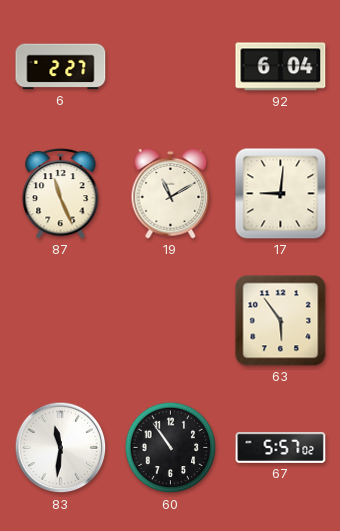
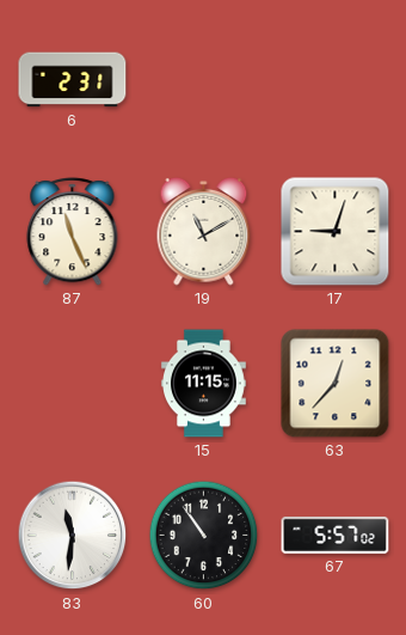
6: 2:27 -> 2:31
92: 6:04 -> none
17: 9:01 -> 9:03
15: none -> 11:15
63: 5:54 -> 12:37
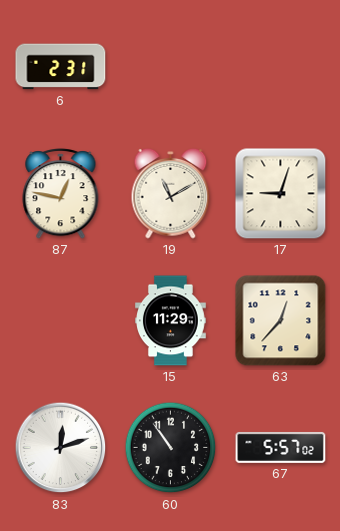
87: 11:26 -> 12:47
15: 11:15 -> 11:29
83: 11:31 -> 12:12
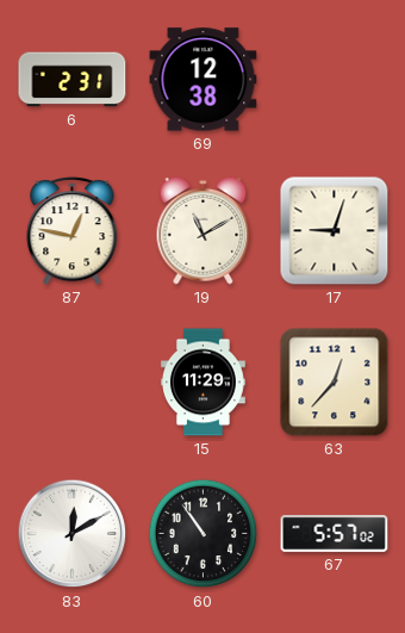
69: none -> 12:38
83: 12:12 -> 12:10
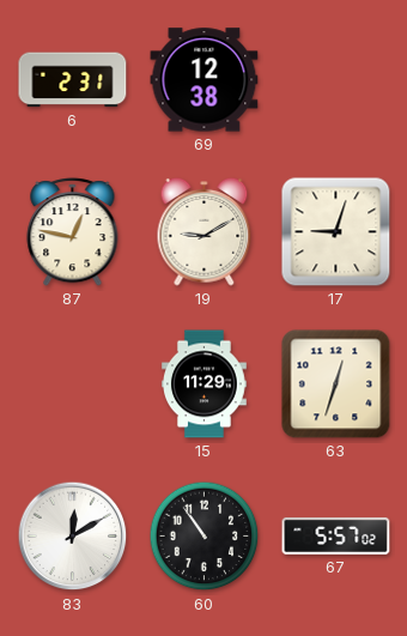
19: 11:10 -> 9:10
63: 12:37 -> 12:33
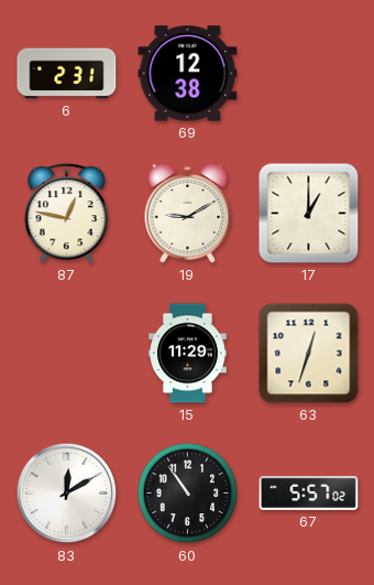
17: 9:03 -> 1:00
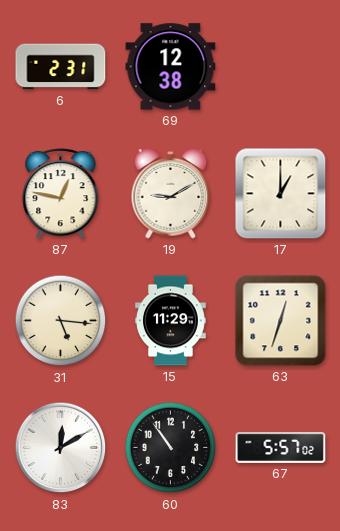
31: none -> 5:16
